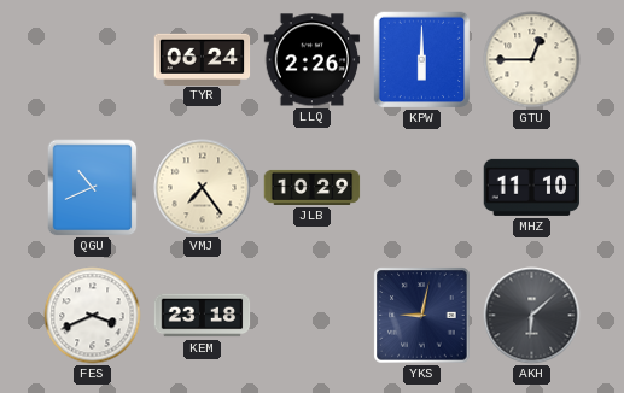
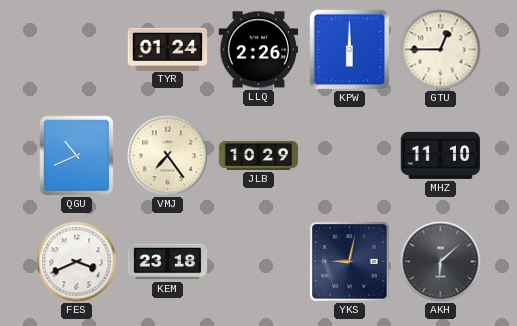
TYR: 06:24 -> 01:24
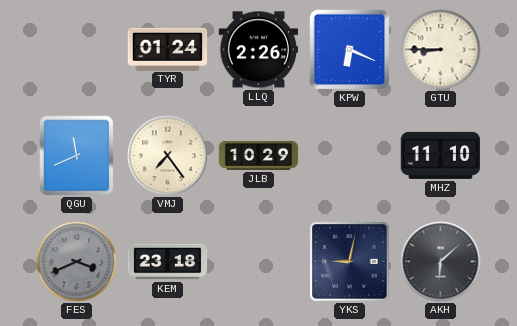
KPW: 6:00 -> 6:19
GTU: 12:45 -> 8:45
QGU: 10:41 -> 11:41
FES dial: white -> grey
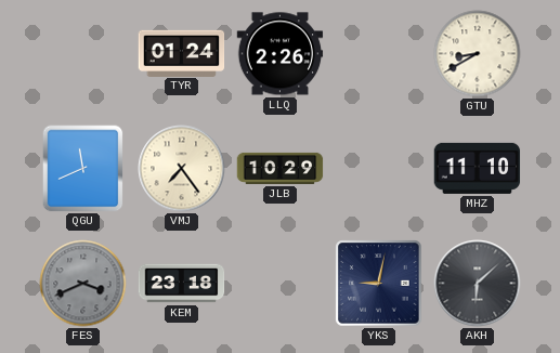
KPW: 6:19 -> none
GTU: 8:45 -> 8:40
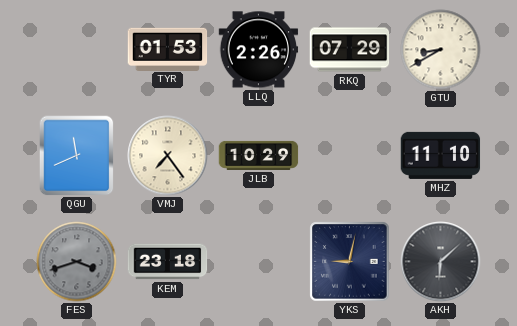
TYR: 01:24 -> 01:53
RKQ: none -> 07:29
FES: 3:41 -> 3:42
